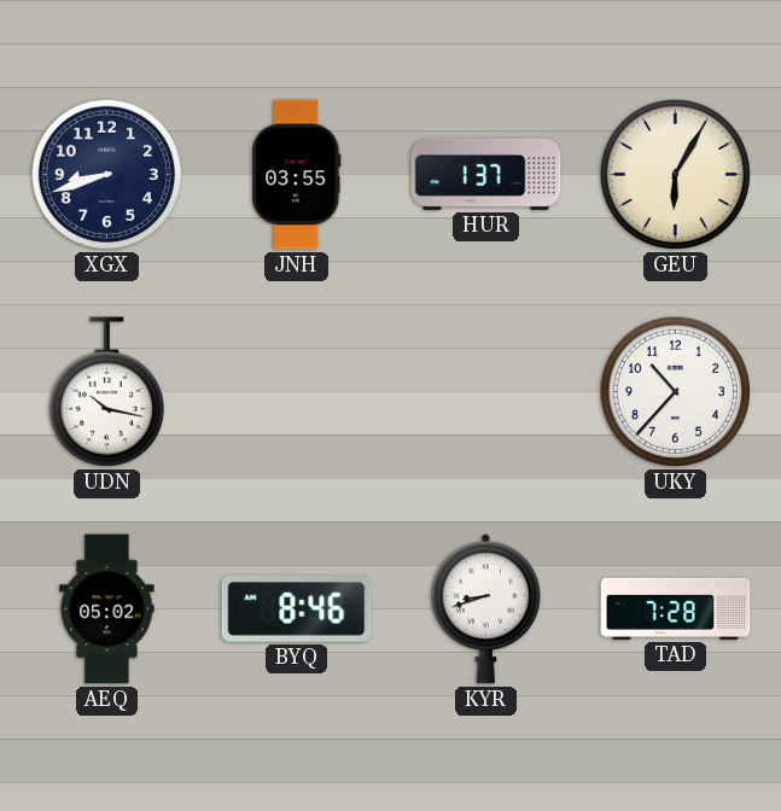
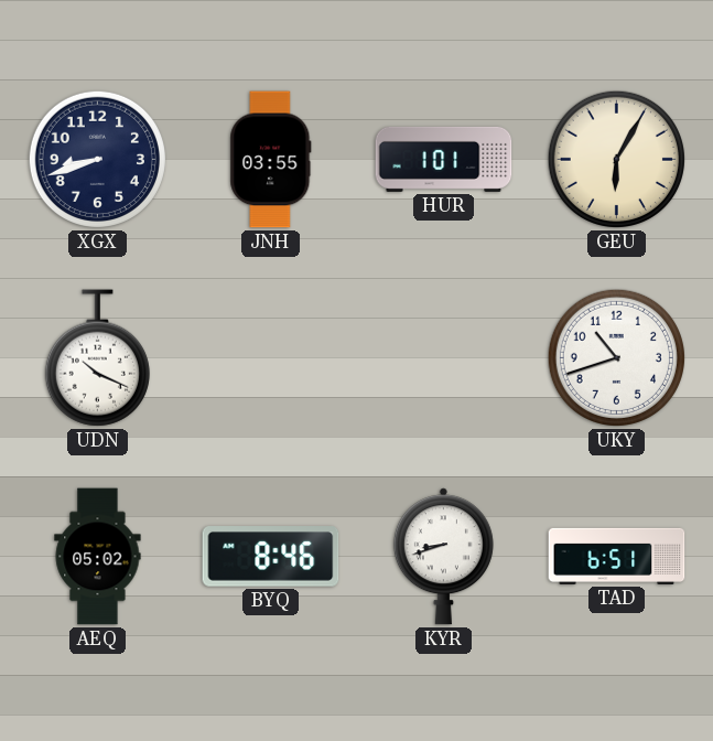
HUR: 1:37 -> 1:01
UDN: 10:17 -> 10:19
UKY: 10:37 -> 10:42
TAD: 7:28 -> 6:51
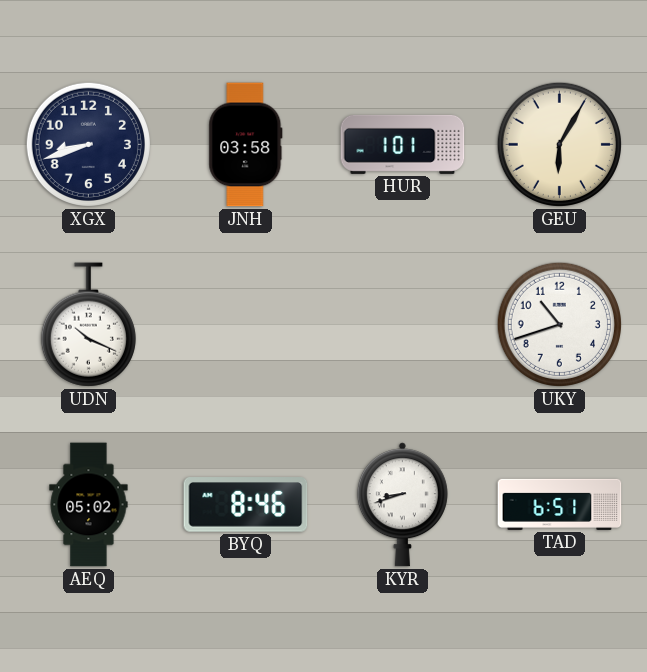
JNH: 03:55 -> 03:58
